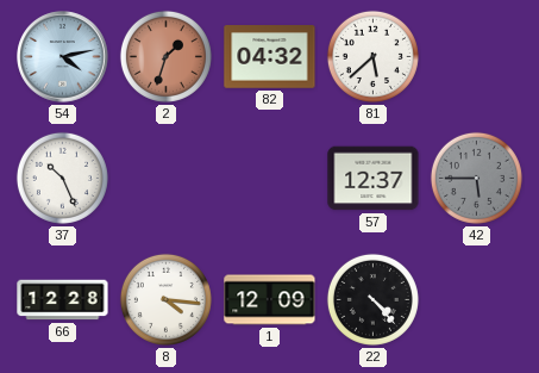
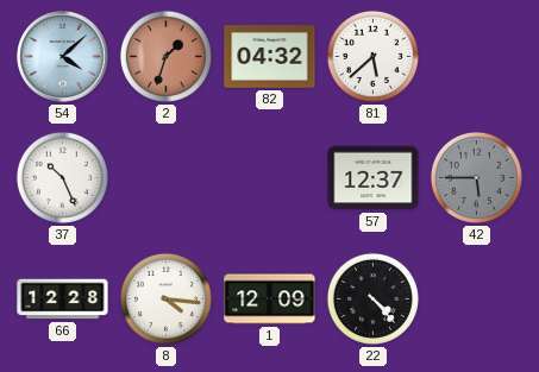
54: 4:13 -> 4:08
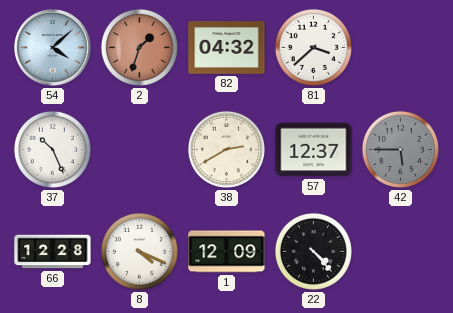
81: 5:38 -> 3:38
38: none -> 2:40
8: 4:16 -> 4:19
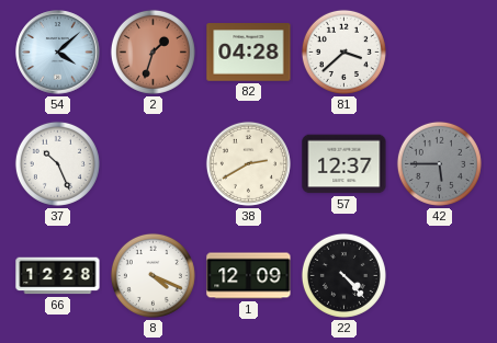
82: 04:32 -> 04:28
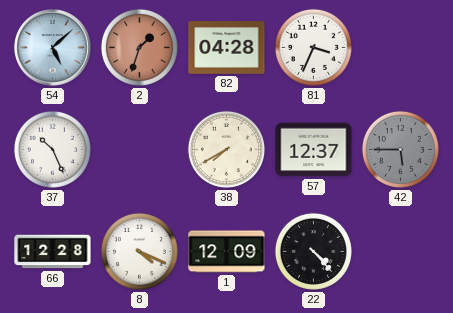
54: 4:08 -> 5:08
81: 3:38 -> 3:34
38: 2:40 -> 7:40
